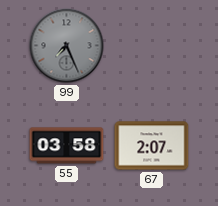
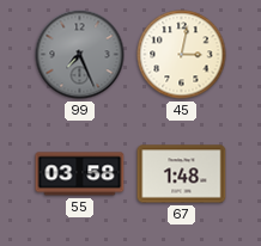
45: none -> 3:02
67: 2:07 -> 1:48
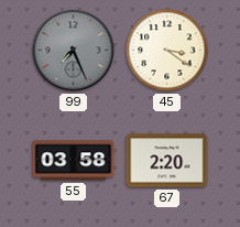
45: 3:02 -> 3:21
67: 1:48 -> 2:20
